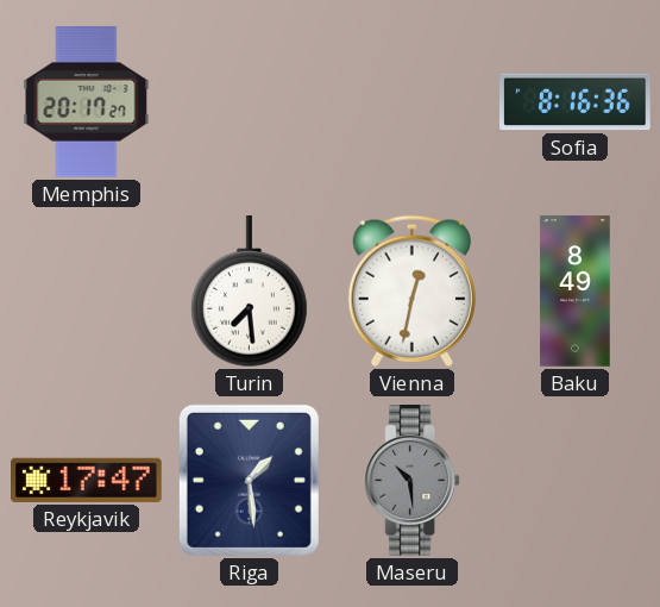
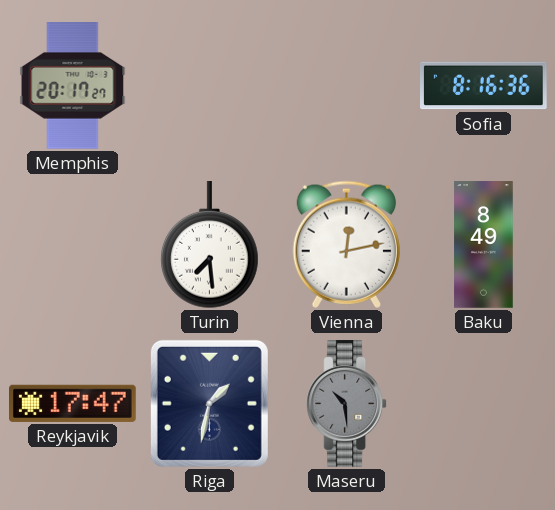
Vienna: 12:32 -> 12:13
Riga: 1:29 -> 1:32
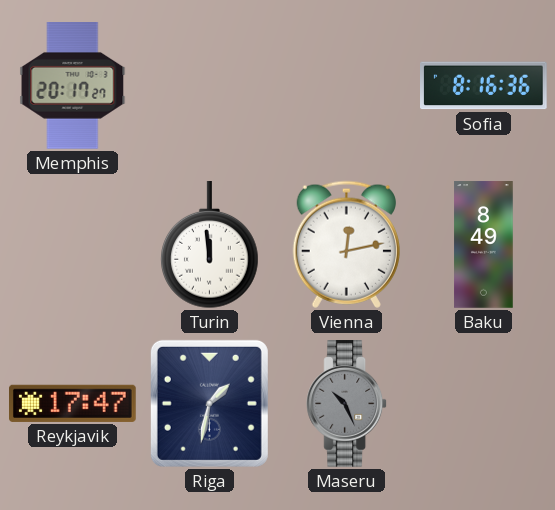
Turin: 7:29 -> 11:59
Maseru: 10:29 -> 10:26
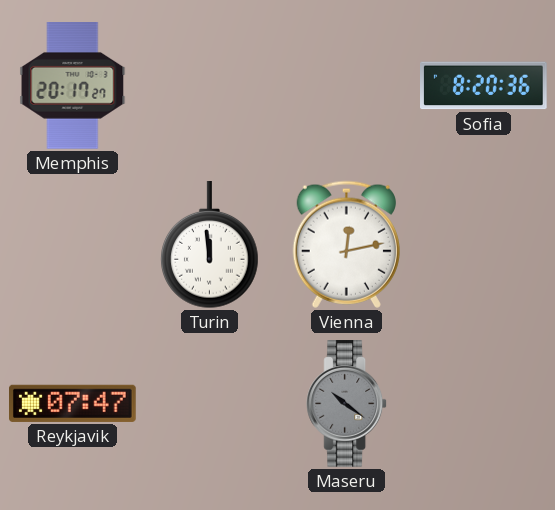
Sofia: 8:16 -> 8:20
Baku: 8:49 -> none
Reykjavik: 17:47 -> 07:47
Riga: 1:32 -> none
Maseru: 10:26 -> 10:21
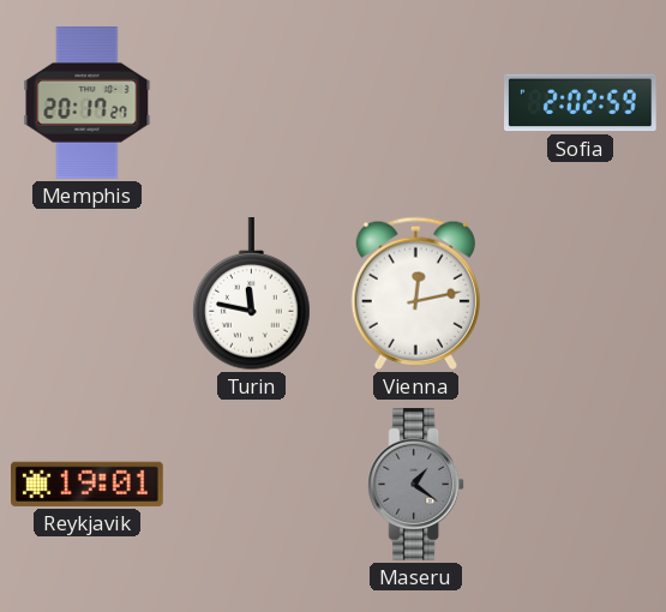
Sofia: 8:20 -> 2:02
Turin: 11:59 -> 11:47
Reykjavik: 07:47 -> 19:01
Maseru: 10:21 -> 1:21
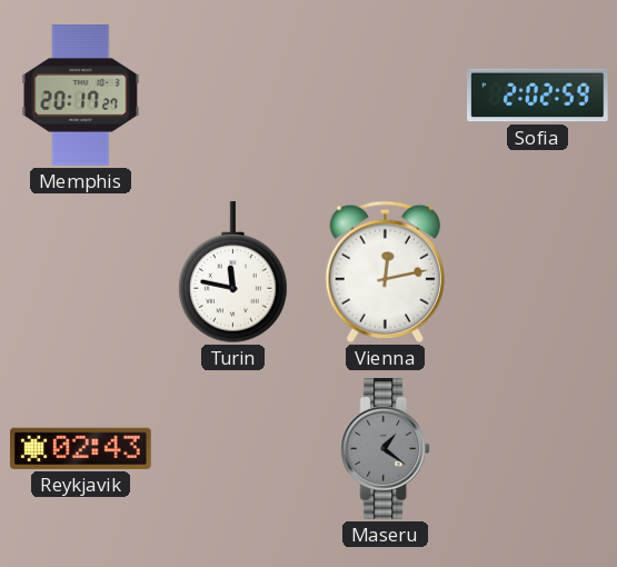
Reykjavik: 19:01 -> 02:43
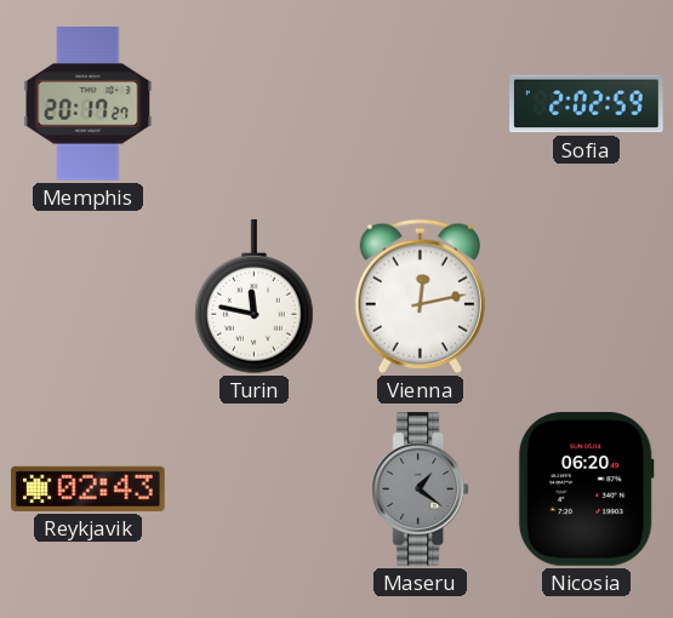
Nicosia: none -> 06:20
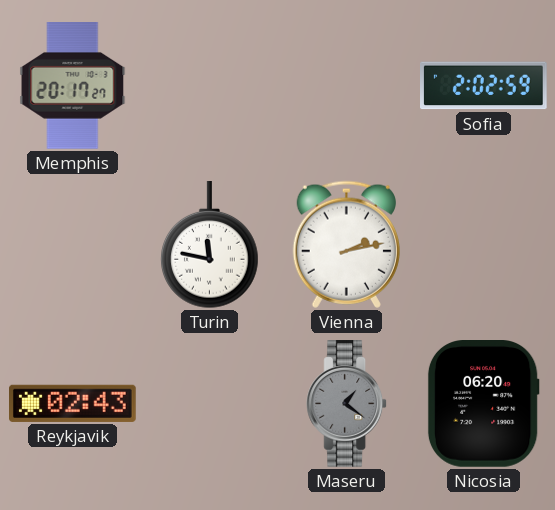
Vienna: 12:13 -> 2:13
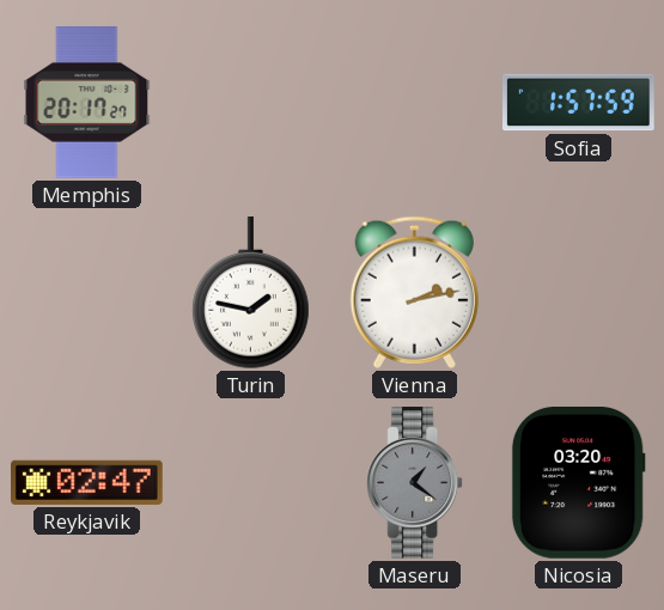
Sofia: 2:02 -> 1:57
Turin: 11:47 -> 1:47
Reykjavik: 02:43 -> 02:47
Nicosia: 06:20 -> 03:20
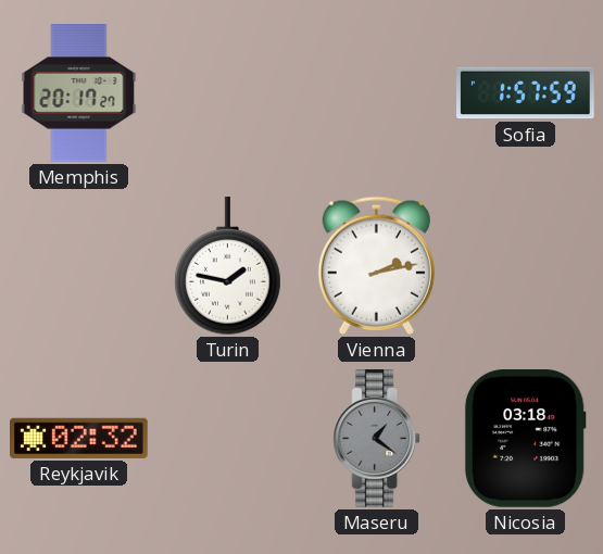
Reykjavik: 02:47 -> 02:32
Nicosia: 03:20 -> 03:18
